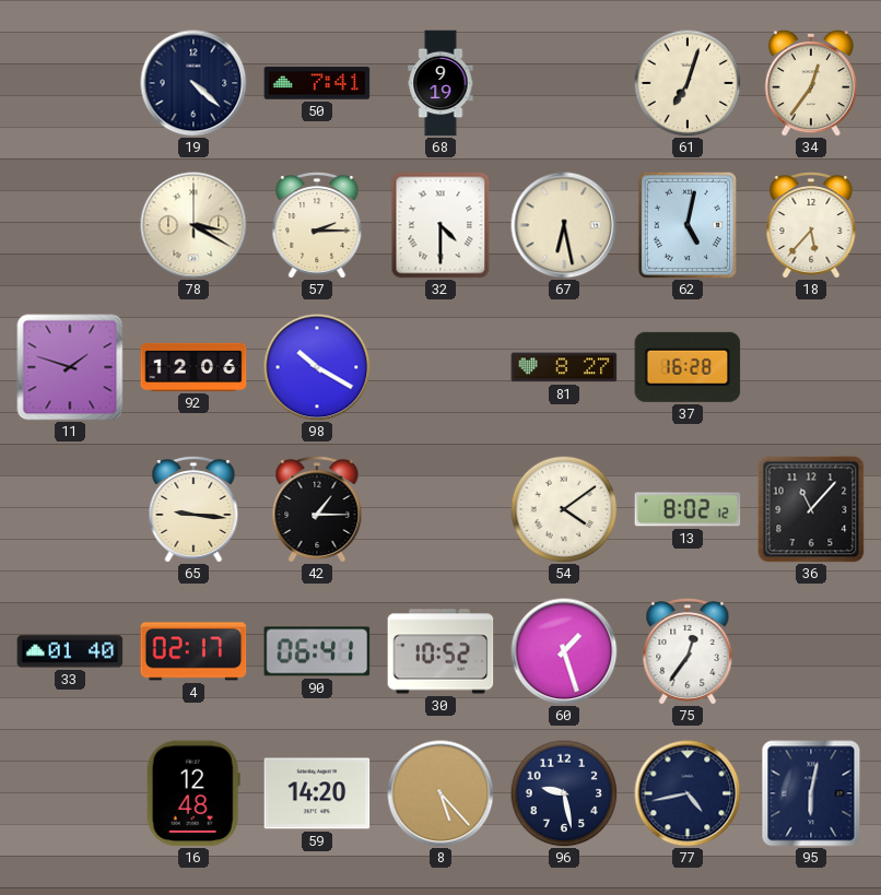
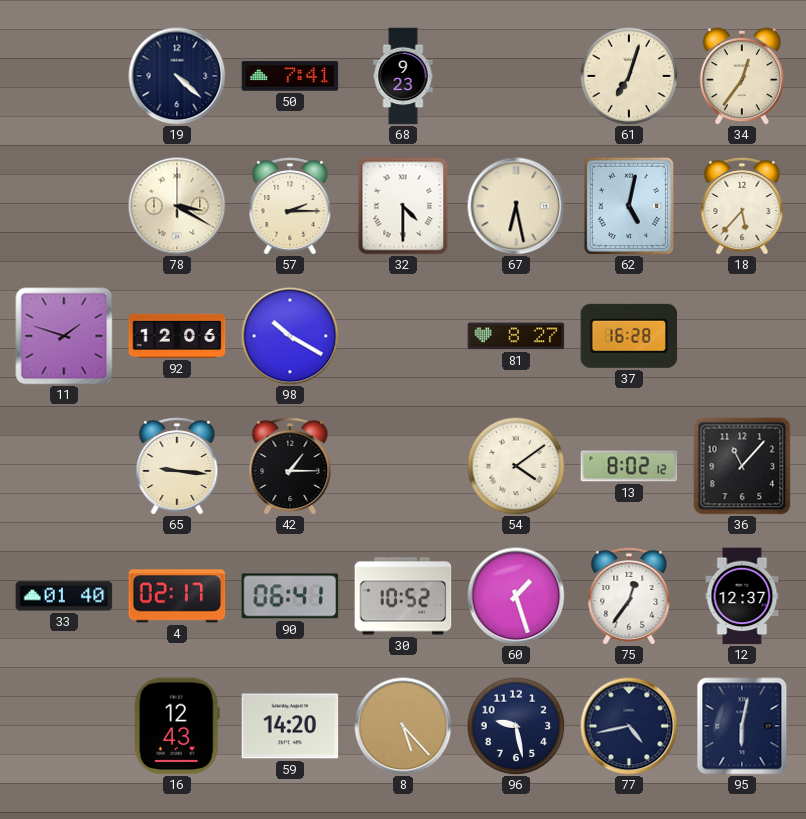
68: 9:19 -> 9:23
12: none -> 12:37
16: 12:48 -> 12:43
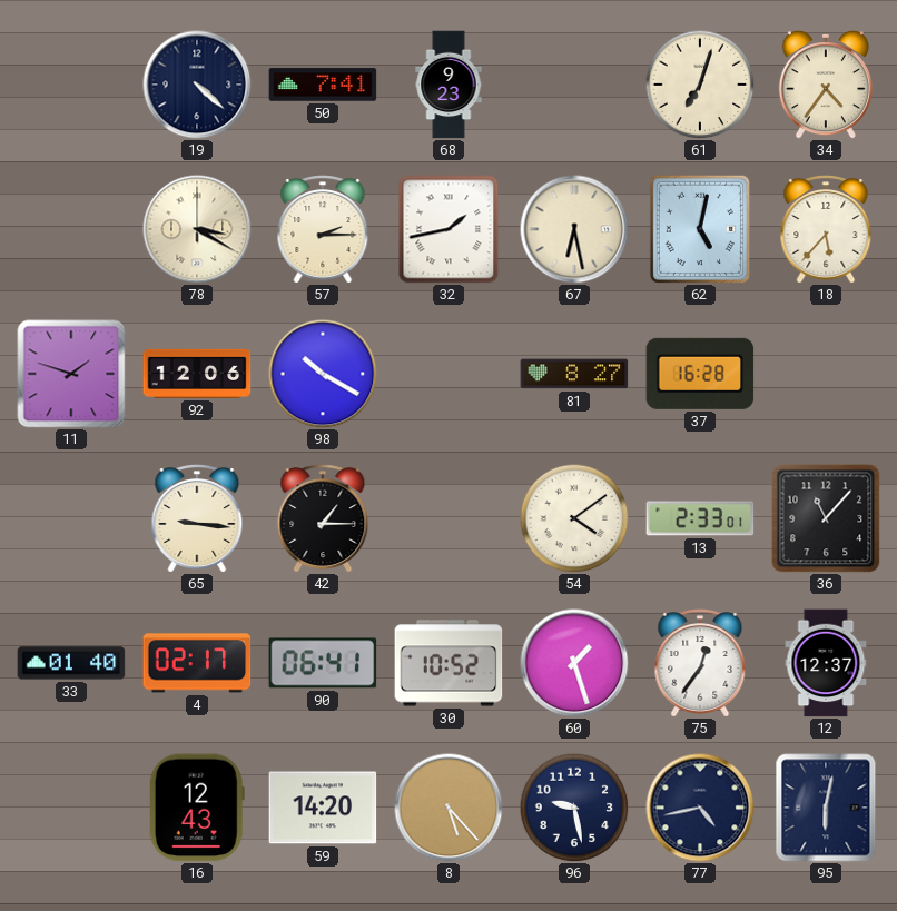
34: 12:36 -> 4:36
32: 4:30 -> 1:43
13: 8:02 -> 2:33
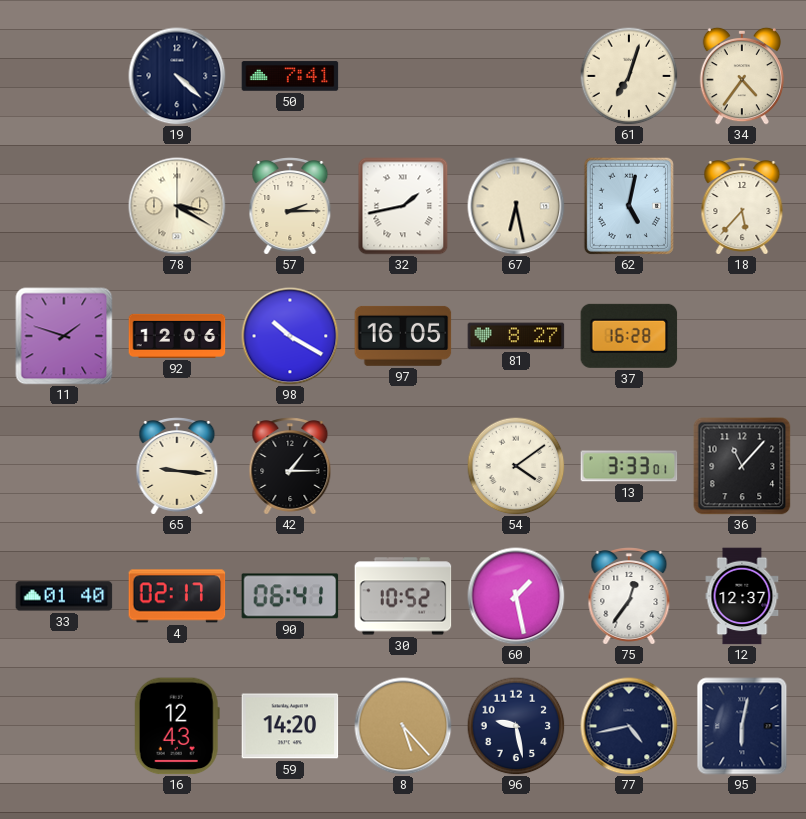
68: 9:23 -> none
97: none -> 16:05
13: 2:33 -> 3:33
60: 1:27 -> 1:28
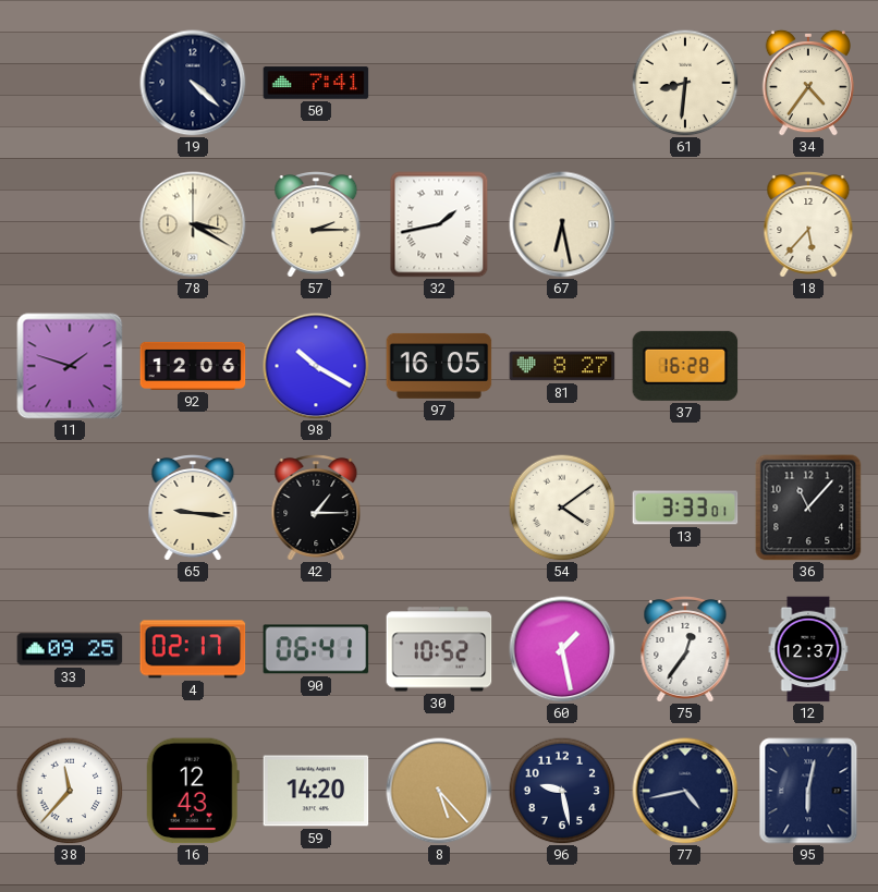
61: 7:03 -> 8:31
62: 5:02 -> none
33: 01:40 -> 09:25
38: none -> 11:37
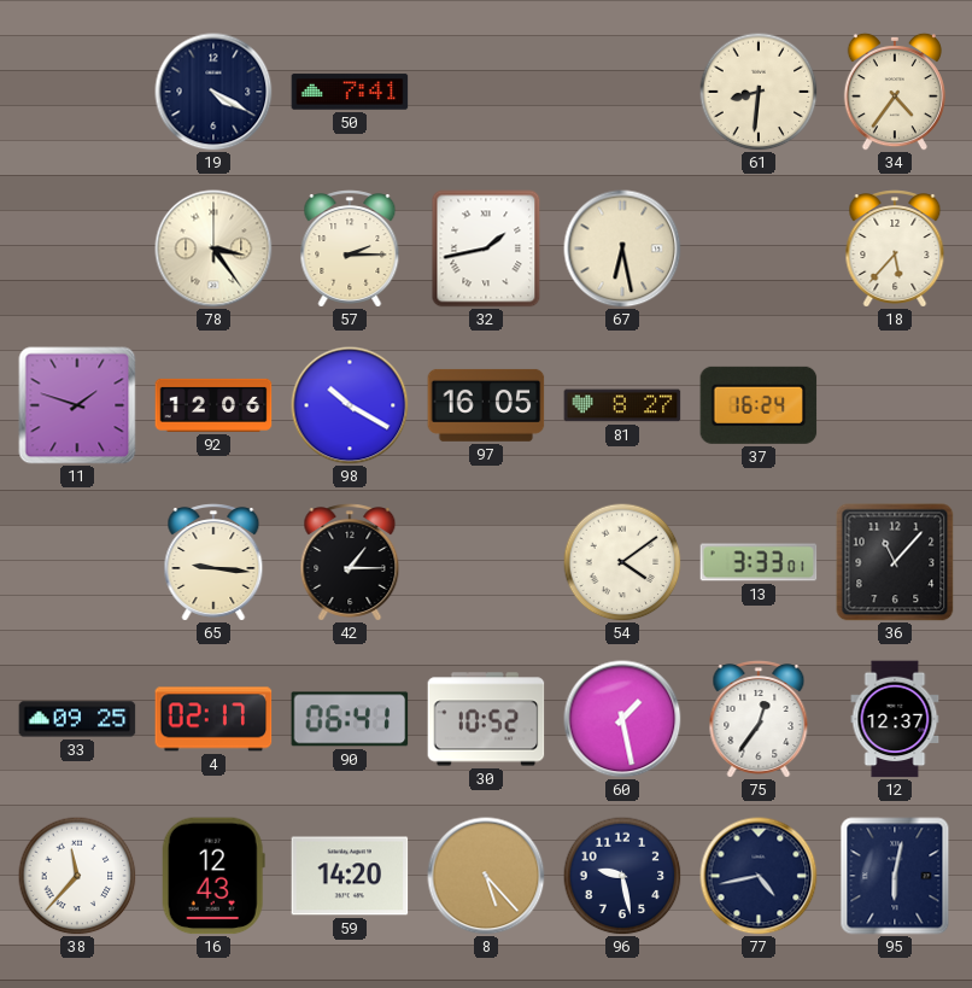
19: 4:22 -> 4:20
78: 3:20 -> 3:24
37: 16:28 -> 16:24
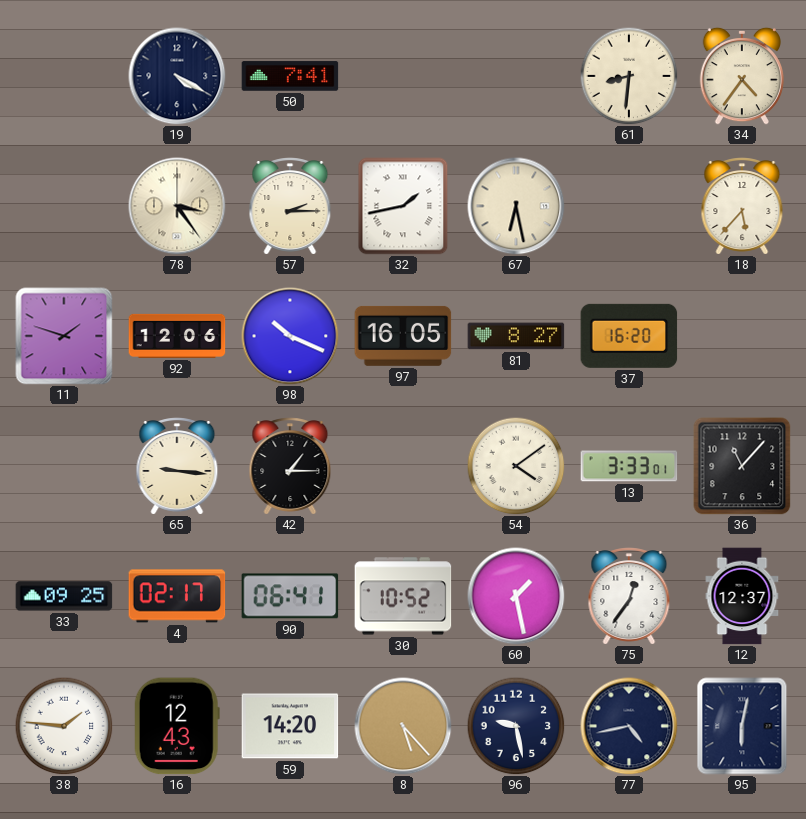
98: 10:20 -> 10:19
37: 16:24 -> 16:20
38: 11:37 -> 1:46
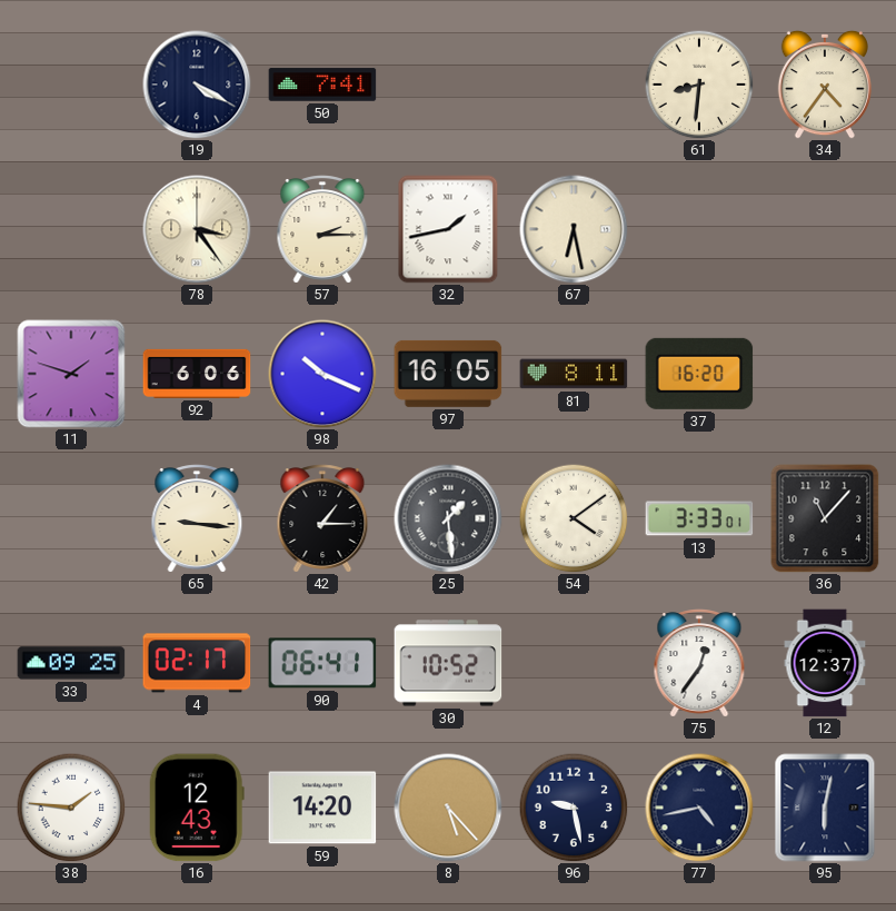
18: 5:37 -> none
92: 12:06 -> 6:06
81: 8:27 -> 8:11
25: none -> 1:29
60: 1:28 -> none
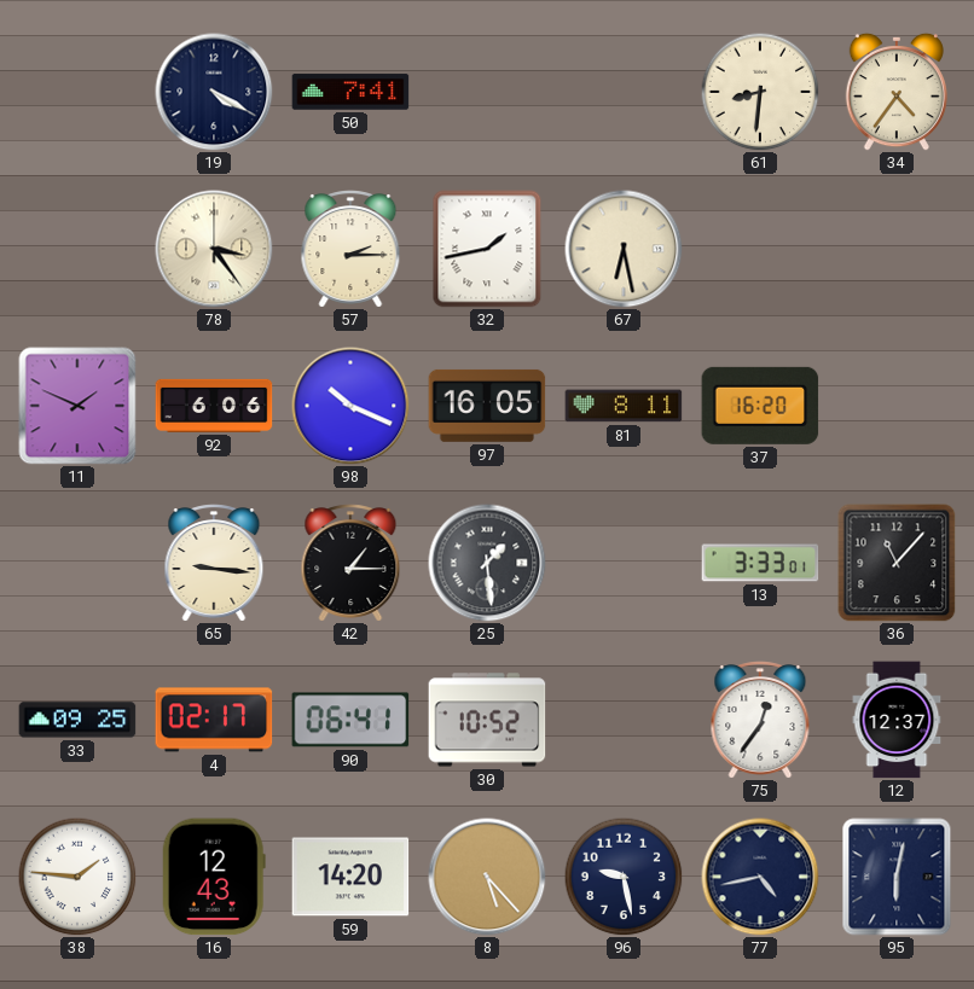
11: 1:48 -> 1:49
54: 4:09 -> none
